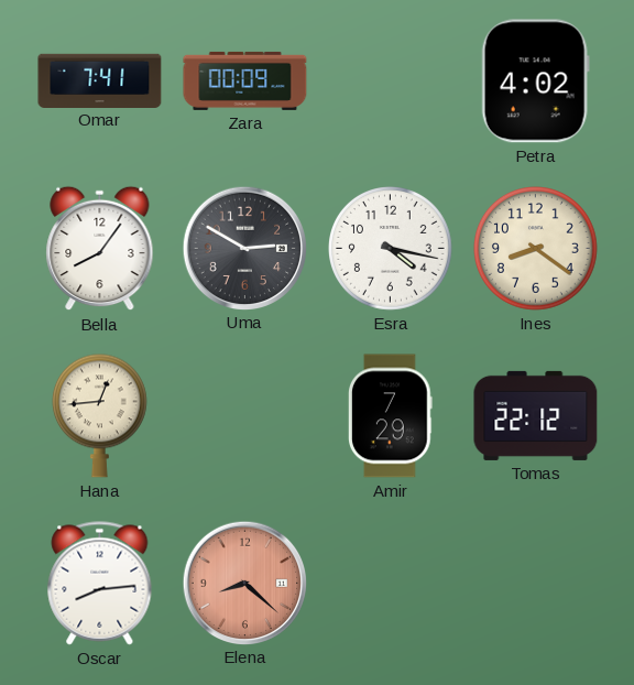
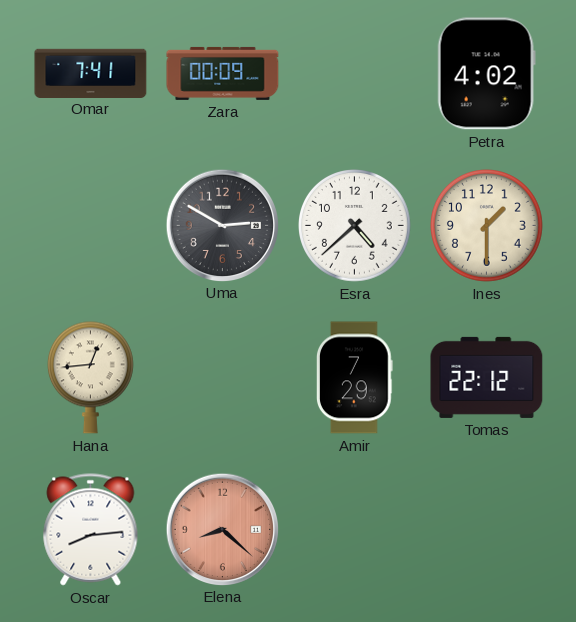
Bella: 8:06 -> none
Esra: 4:17 -> 4:38
Ines: 8:21 -> 1:30
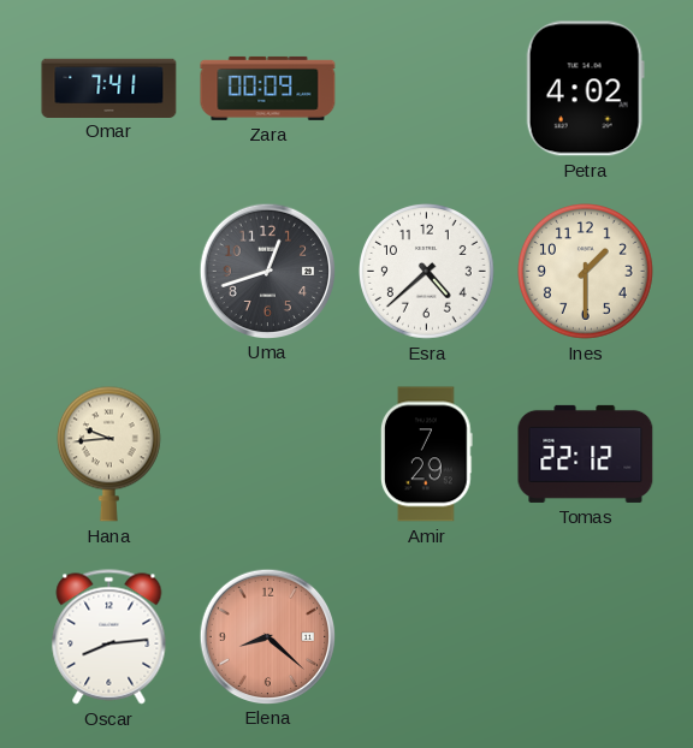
Uma: 2:50 -> 12:42
Hana: 12:44 -> 9:44
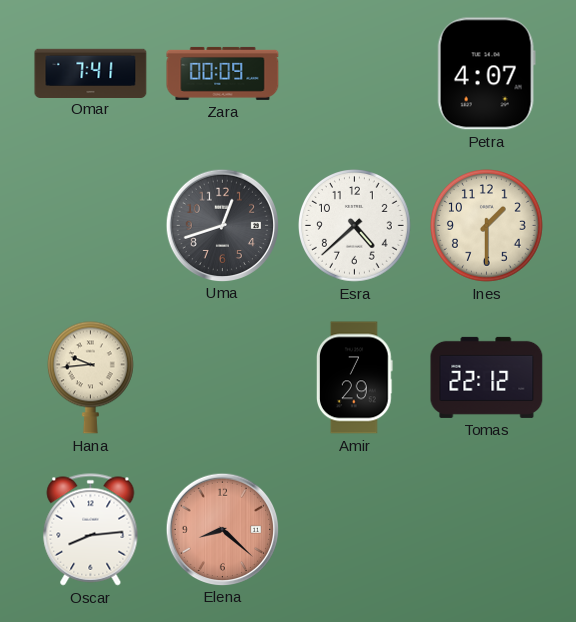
Petra: 4:02 -> 4:07
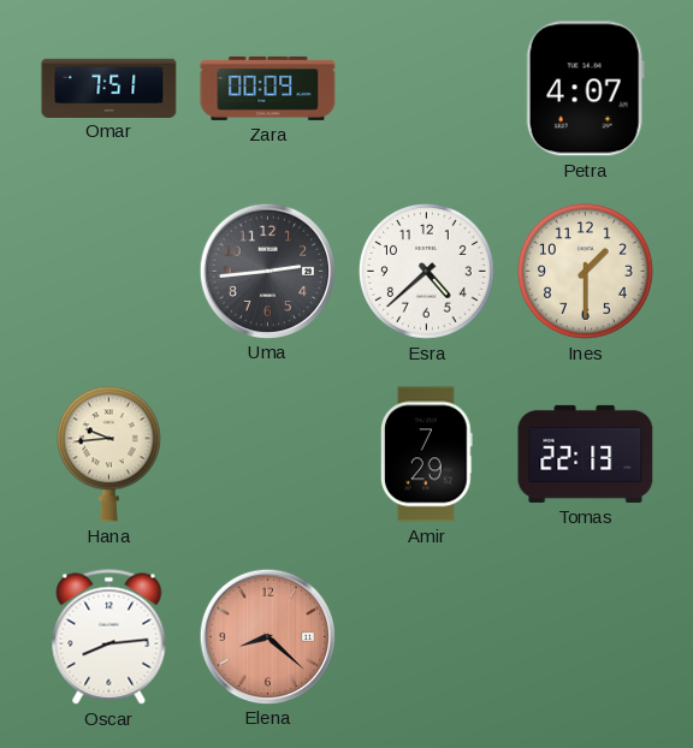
Omar: 7:41 -> 7:51
Uma: 12:42 -> 2:44
Tomas: 22:12 -> 22:13
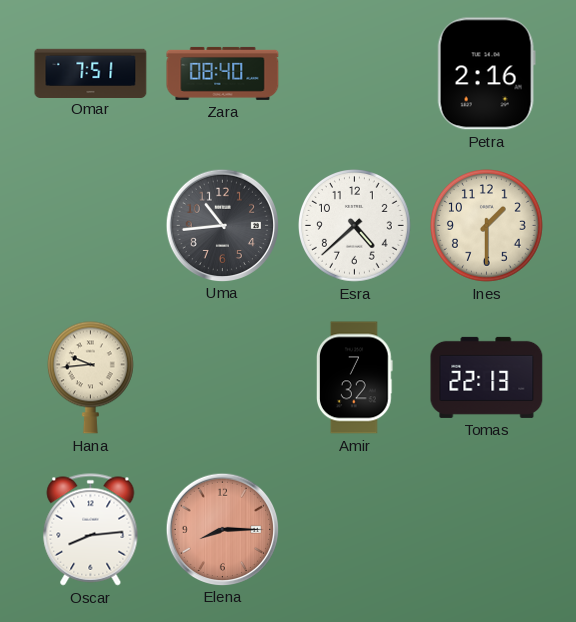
Zara: 00:09 -> 08:40
Petra: 4:07 -> 2:16
Uma: 2:44 -> 10:44
Amir: 7:29 -> 7:32
Elena: 8:22 -> 8:15
